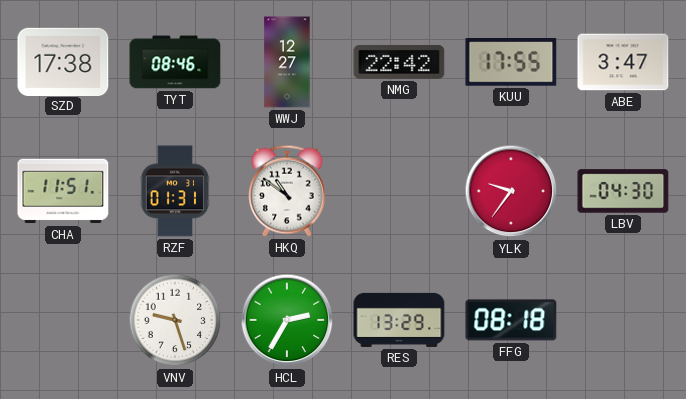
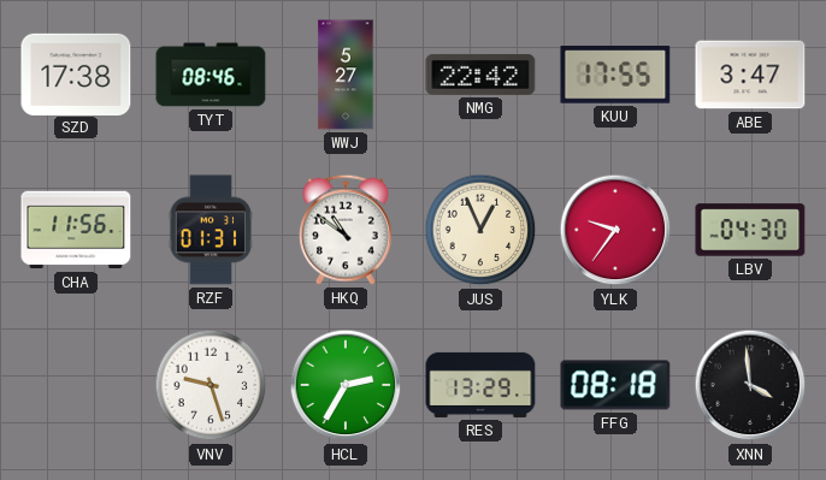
WWJ: 12:27 -> 5:27
CHA: 11:51 -> 11:56
JUS: none -> 12:56
XNN: none -> 3:59
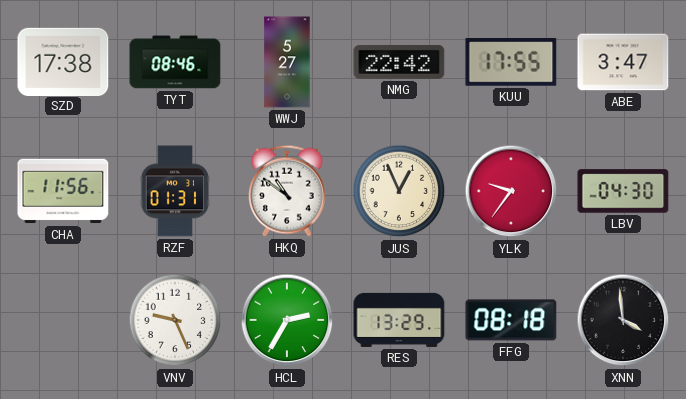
VNV: 9:27 -> 9:26
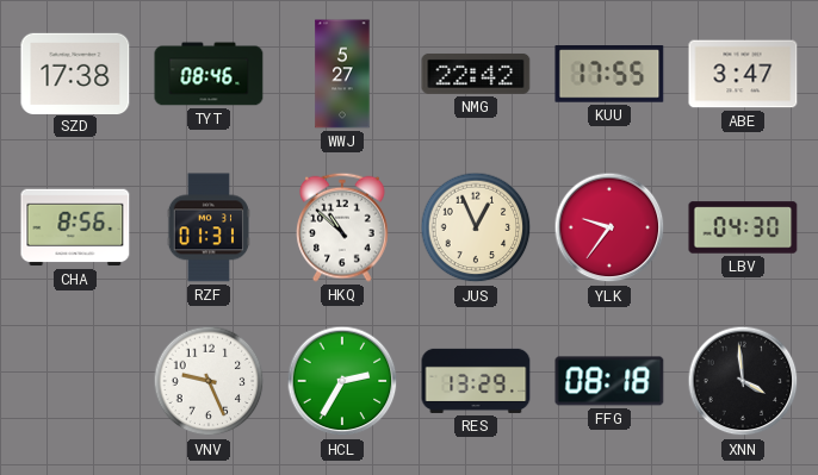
CHA: 11:56 -> 8:56
HKQ: 10:51 -> 10:52
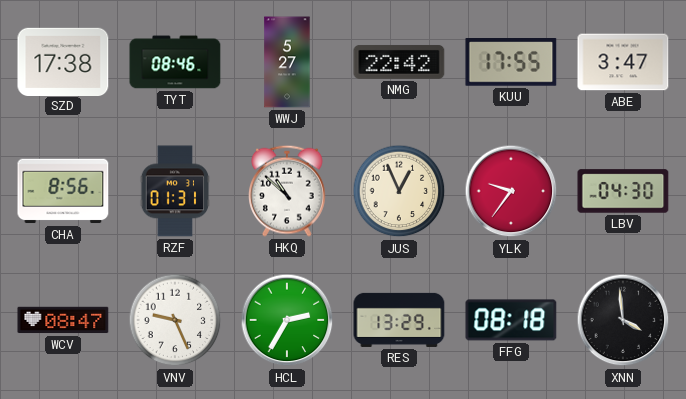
WCV: none -> 08:47
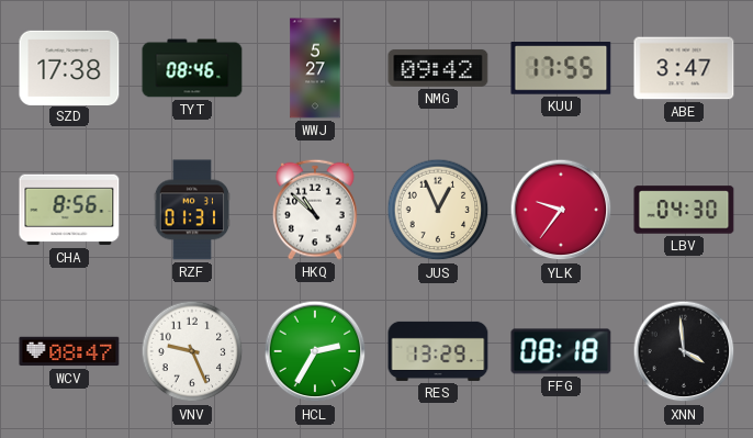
NMG: 22:42 -> 09:42
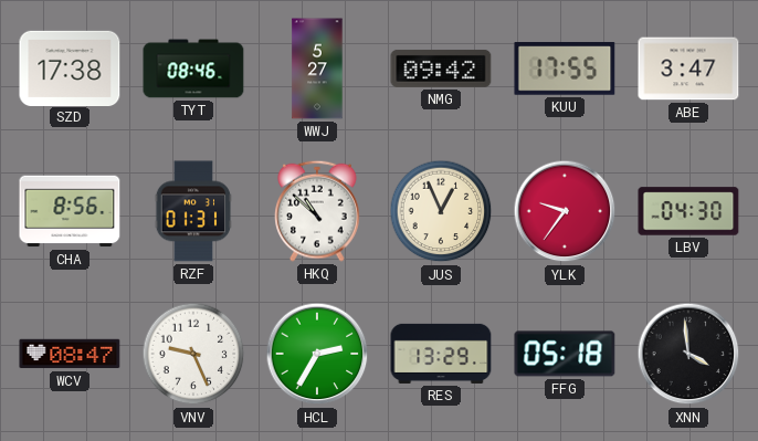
FFG: 08:18 -> 05:18
